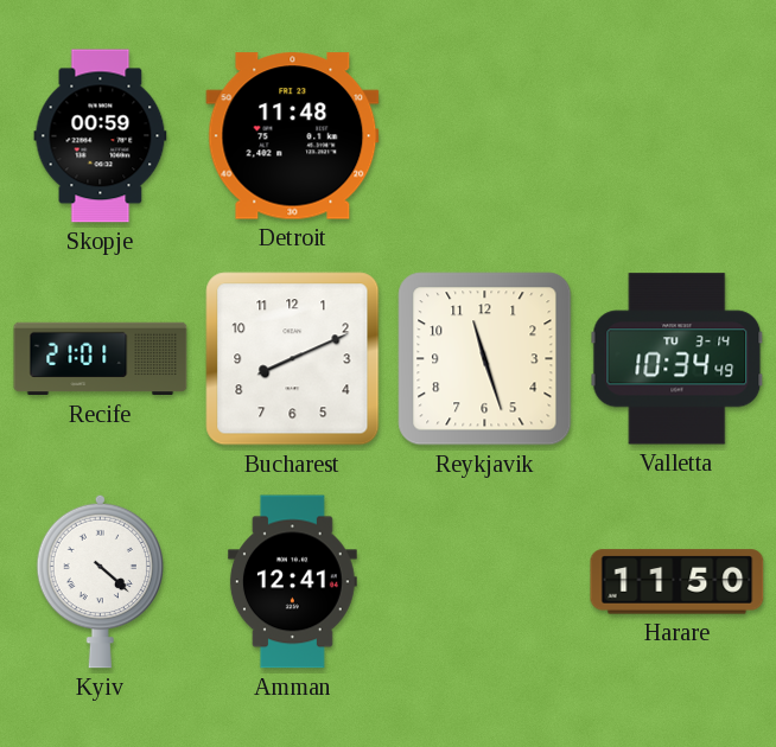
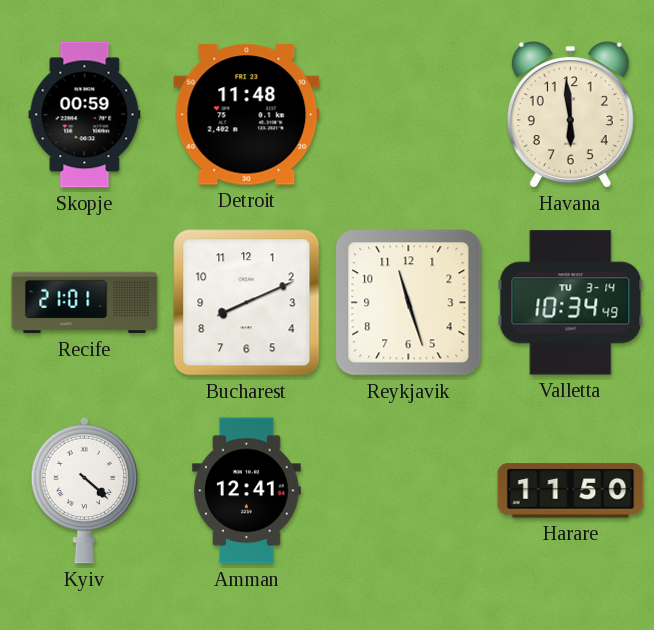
Havana: none -> 5:59
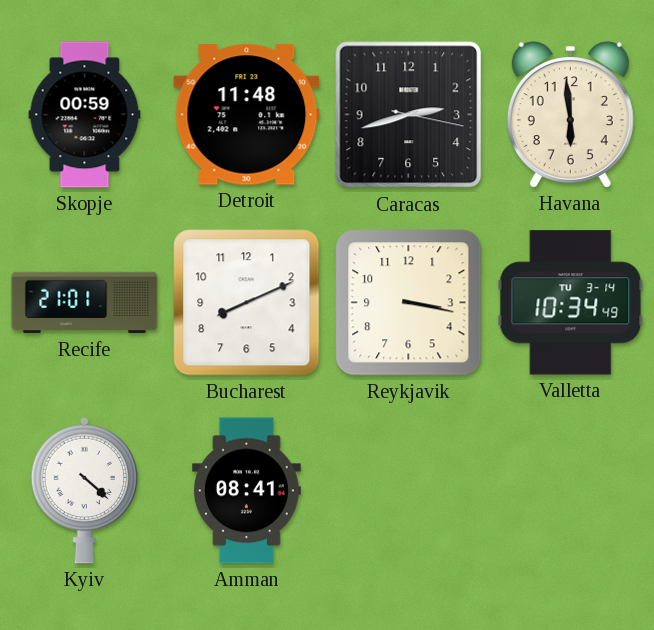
Caracas: none -> 2:42
Reykjavik: 11:27 -> 3:17
Amman: 12:41 -> 08:41
Harare: 11:50 -> none
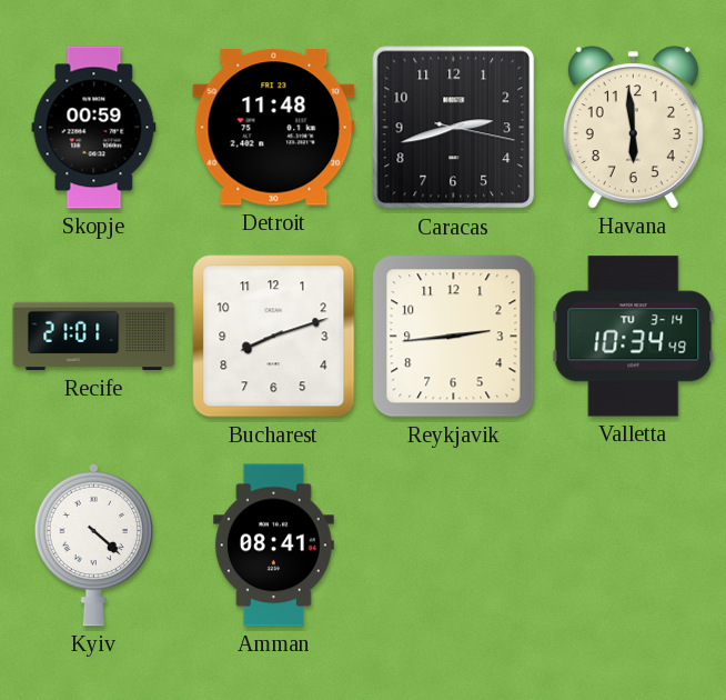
Bucharest: 8:11 -> 8:12
Reykjavik: 3:17 -> 2:44
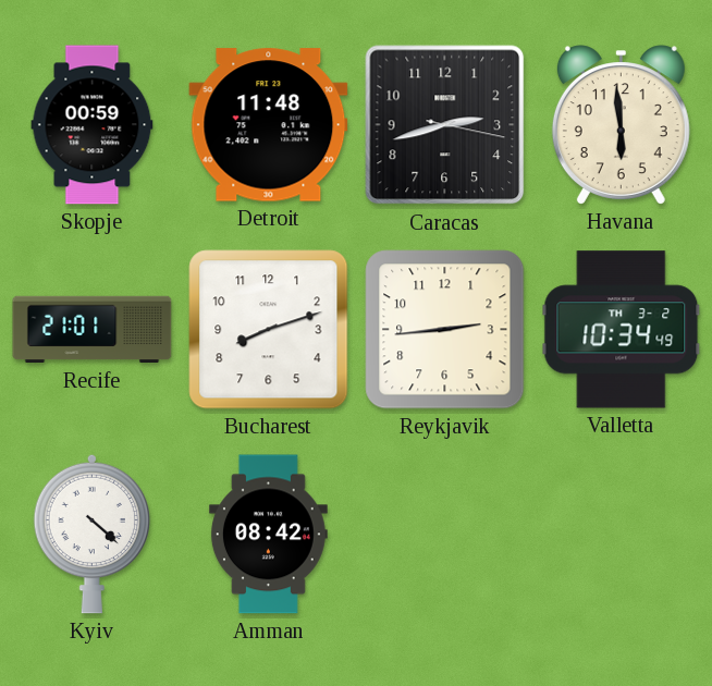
Valletta date: TU 3-14 -> TH 3-2
Amman: 08:41 -> 08:42
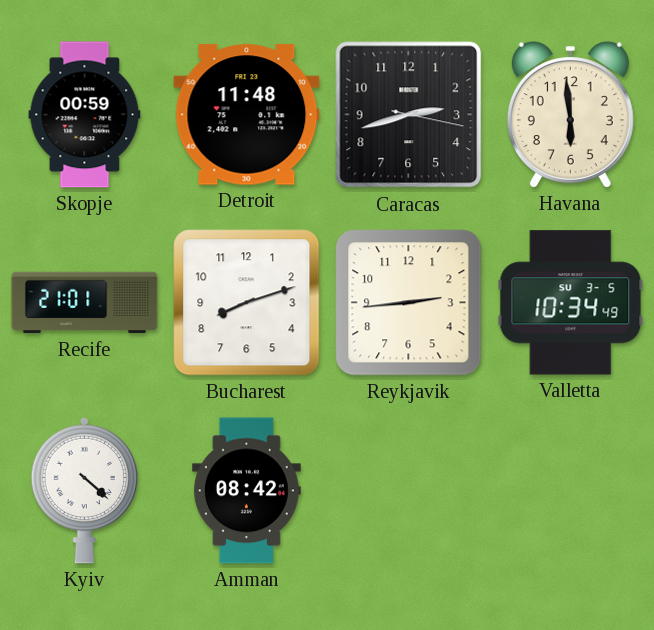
Valletta date: TH 3-2 -> SU 3-5
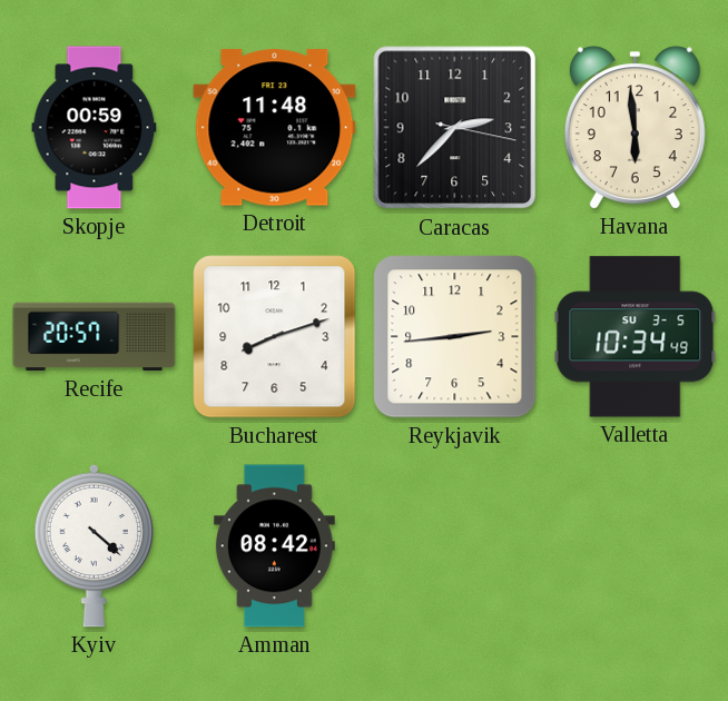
Caracas: 2:42 -> 2:37
Recife: 21:01 -> 20:57
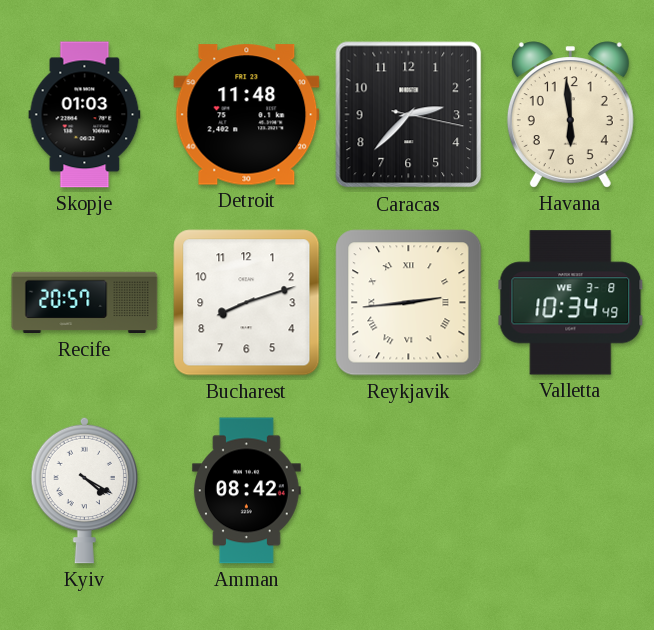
Skopje: 00:59 -> 01:03
Reykjavik numerals: Arabic -> Roman
Valletta date: SU 3-5 -> WE 3-8
Kyiv: 4:22 -> 4:20
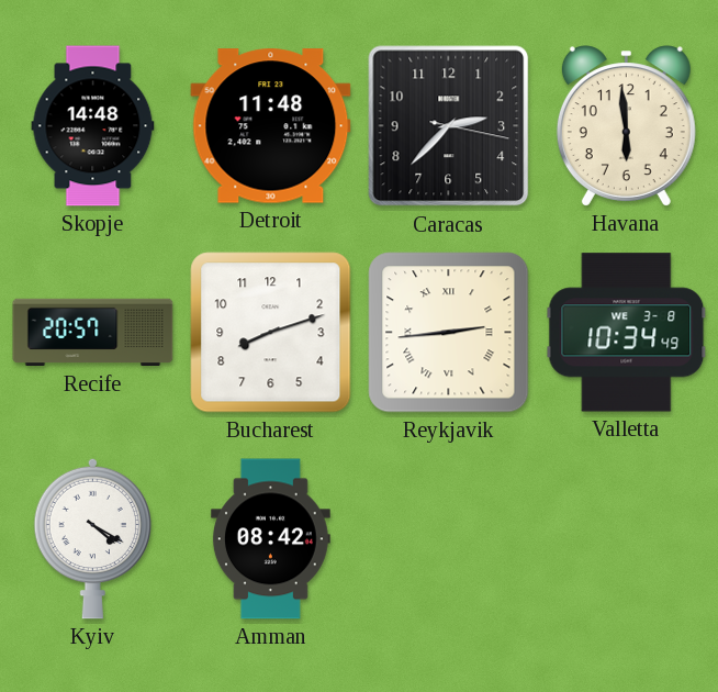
Skopje: 01:03 -> 14:48
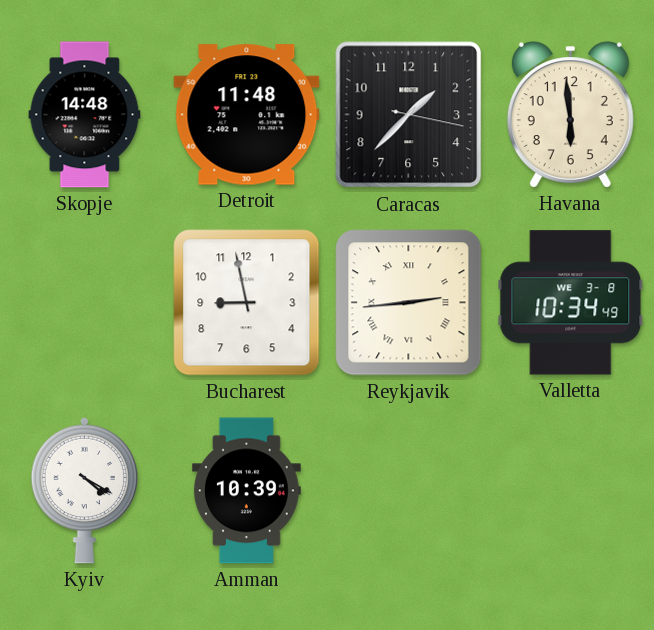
Caracas: 2:37 -> 1:37
Recife: 20:57 -> none
Bucharest: 8:12 -> 8:58
Amman: 08:42 -> 10:39
